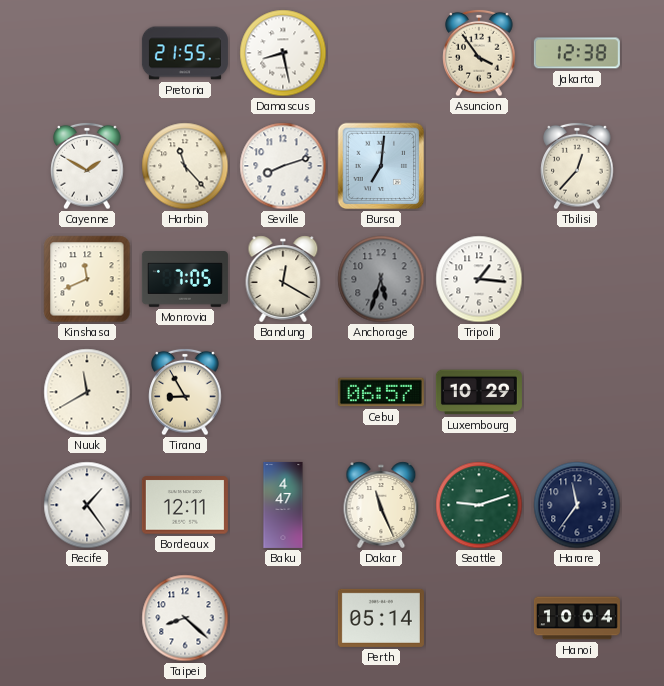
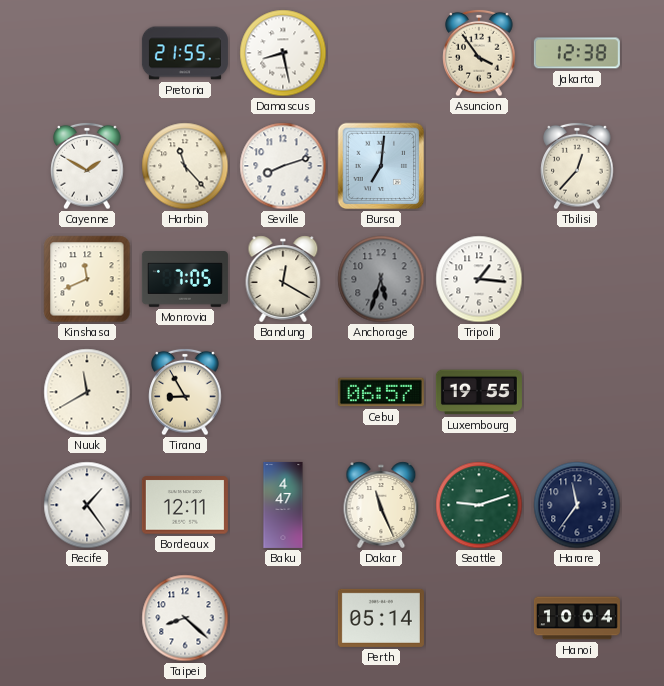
Luxembourg: 10:29 -> 19:55
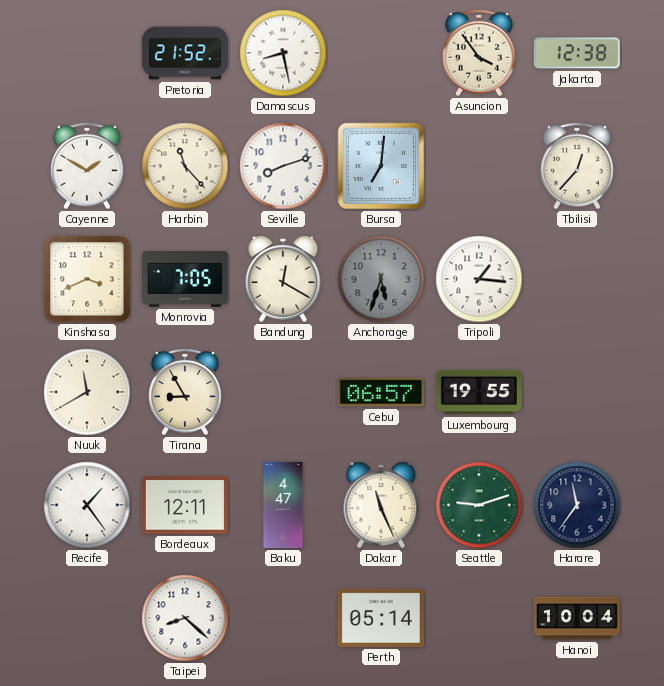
Pretoria: 21:55 -> 21:52
Kinshasa: 11:41 -> 3:41
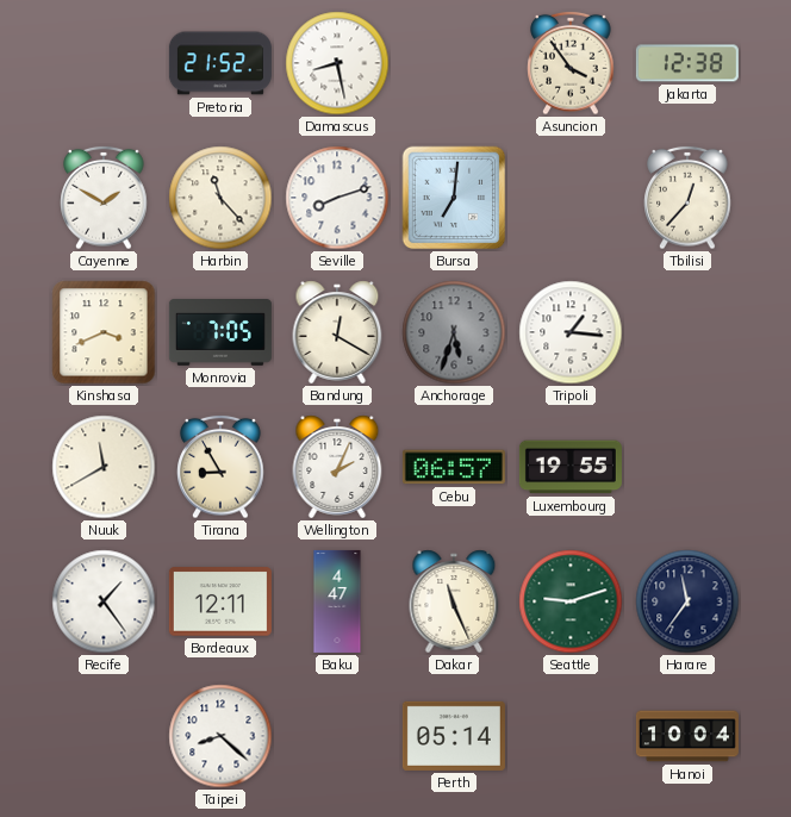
Wellington: none -> 2:04
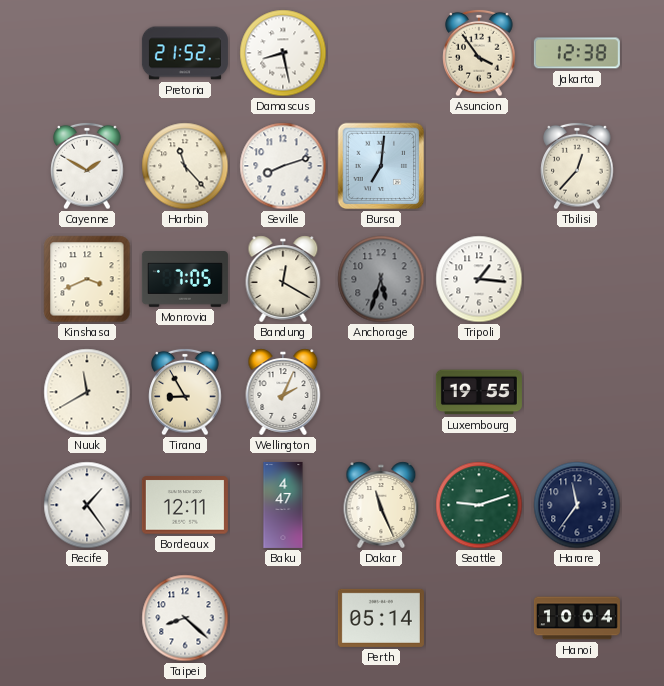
Cebu: 06:57 -> none
